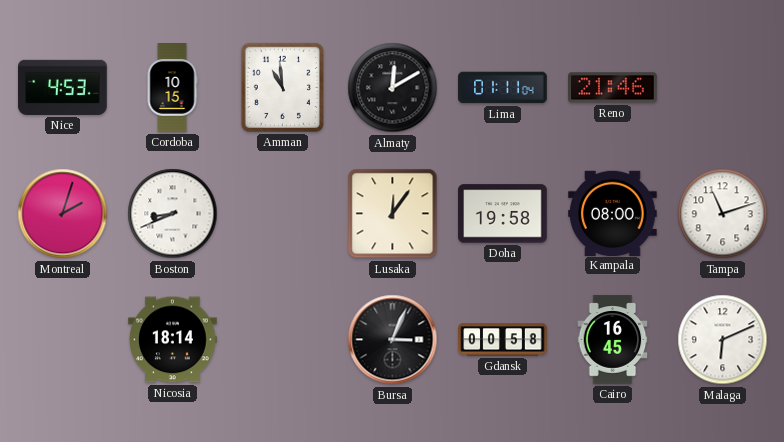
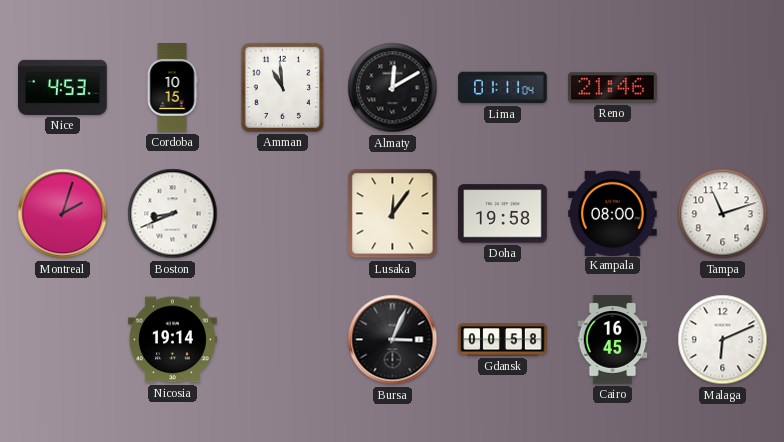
Nicosia: 18:14 -> 19:14
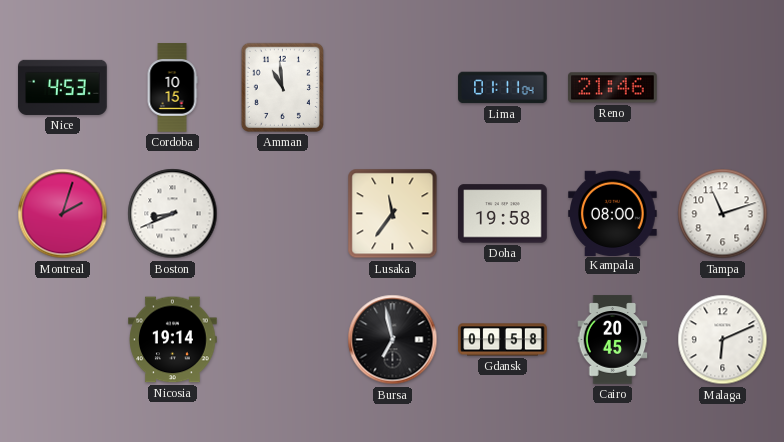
Almaty: 12:10 -> none
Lusaka: 12:06 -> 11:36
Bursa: 3:04 -> 6:58
Cairo: 16:45 -> 20:45
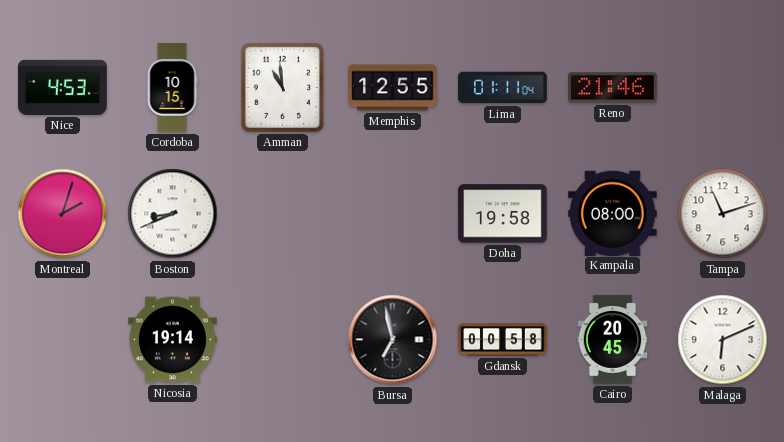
Memphis: none -> 12:55
Lusaka: 11:36 -> none
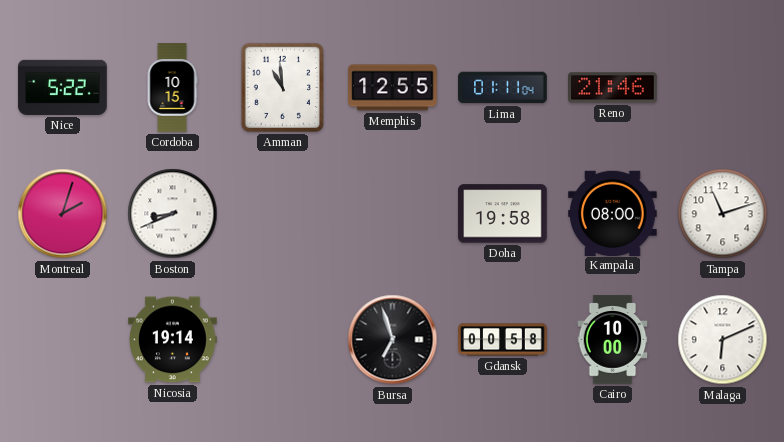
Nice: 4:53 -> 5:22
Bursa: 6:58 -> 6:57
Cairo: 20:45 -> 10:00
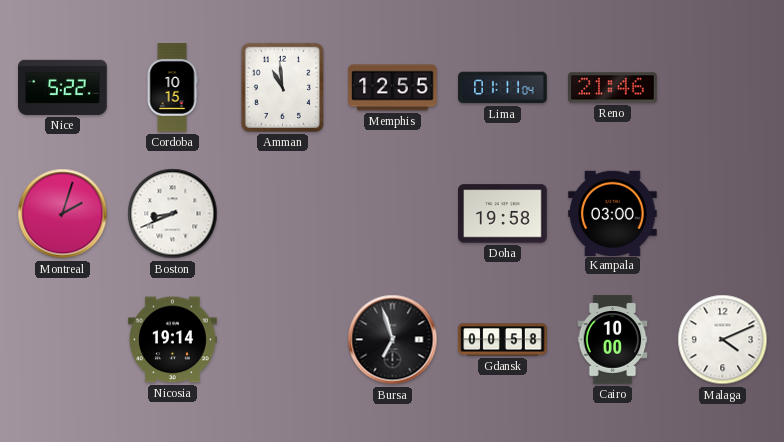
Kampala: 08:00 -> 03:00
Tampa: 11:12 -> none
Malaga: 6:11 -> 4:11
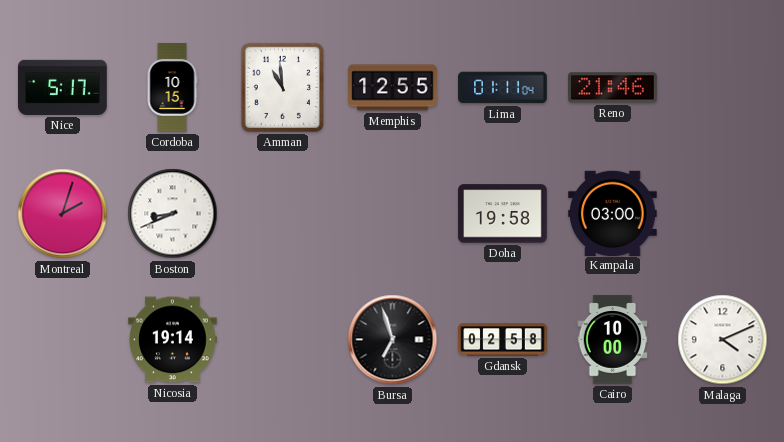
Nice: 5:22 -> 5:17
Gdansk: 00:58 -> 02:58
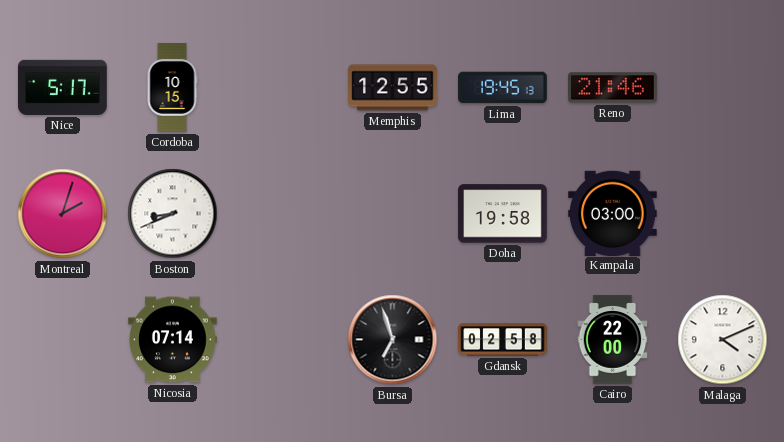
Amman: 10:59 -> none
Lima: 01:11 -> 19:45
Nicosia: 19:14 -> 07:14
Cairo: 10:00 -> 22:00
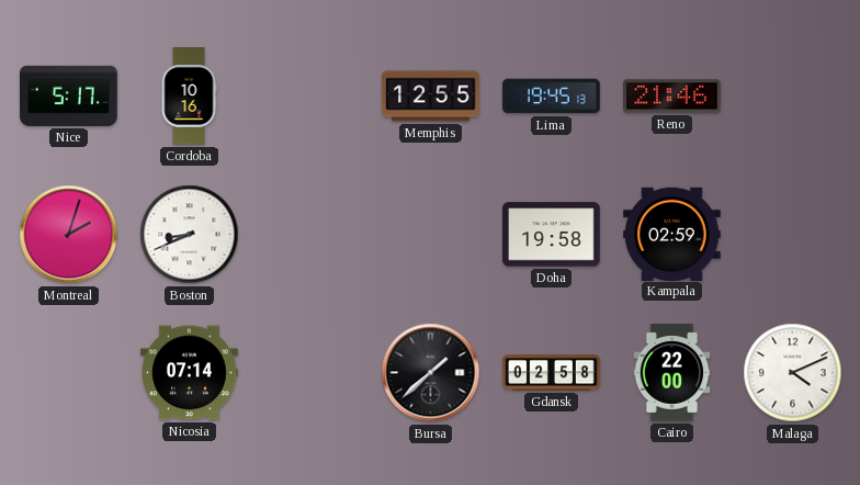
Cordoba: 10:15 -> 10:16
Kampala: 03:00 -> 02:59
Bursa: 6:57 -> 1:38
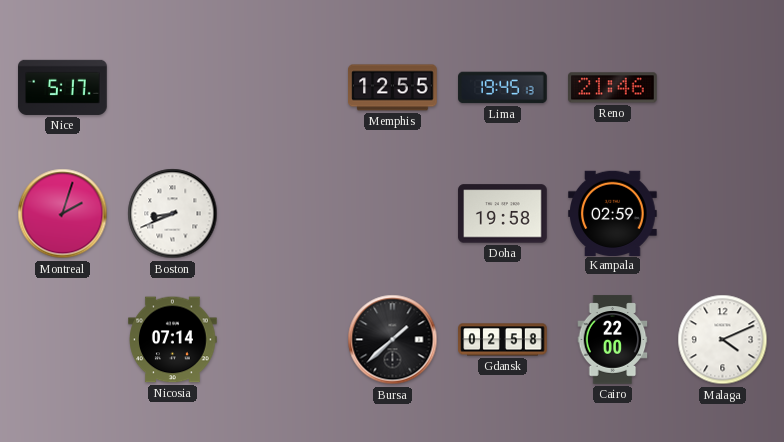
Cordoba: 10:16 -> none
